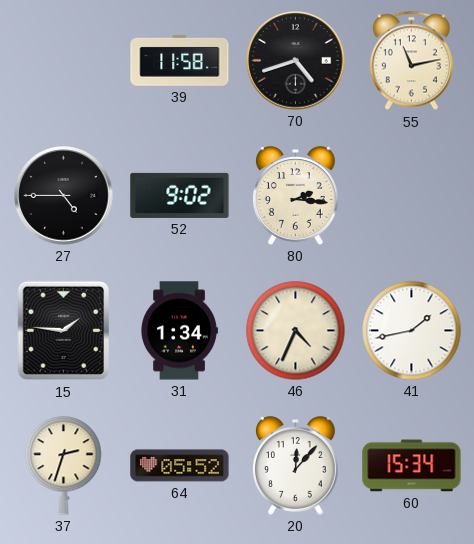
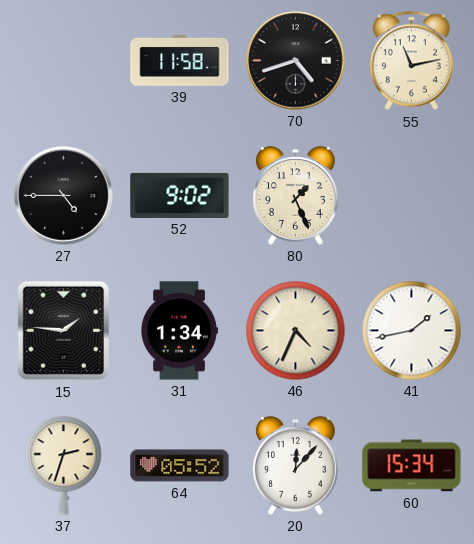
80: 2:16 -> 1:26
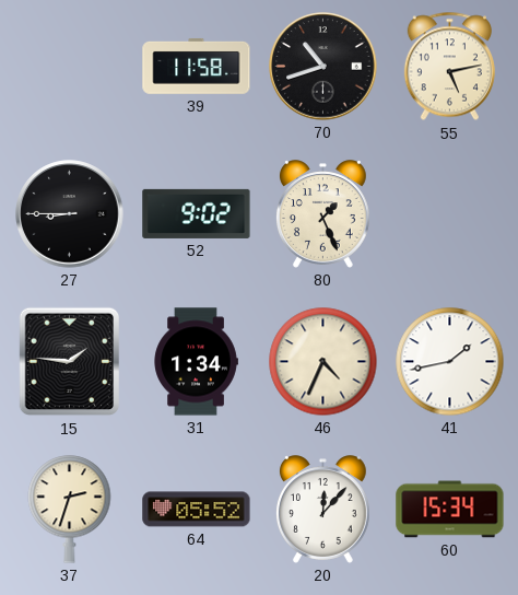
70: 4:42 -> 10:42
55: 11:13 -> 5:13
27: 4:45 -> 8:45
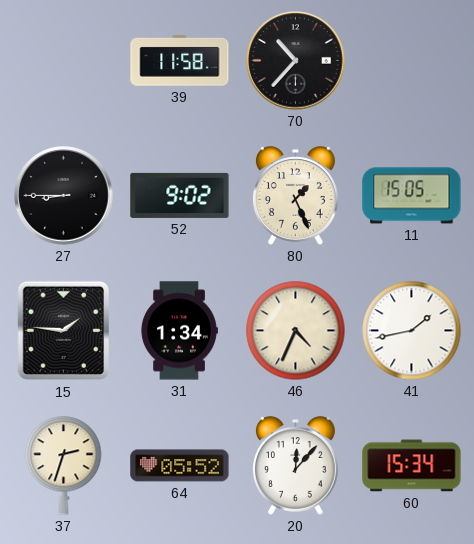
70: 10:42 -> 10:37
55: 5:13 -> none
11: none -> 15:05
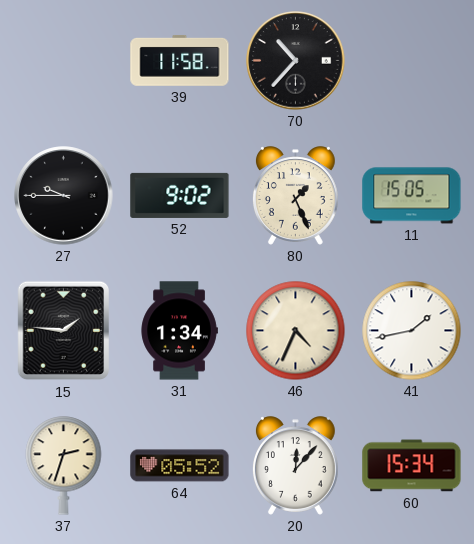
27: 8:45 -> 9:45
